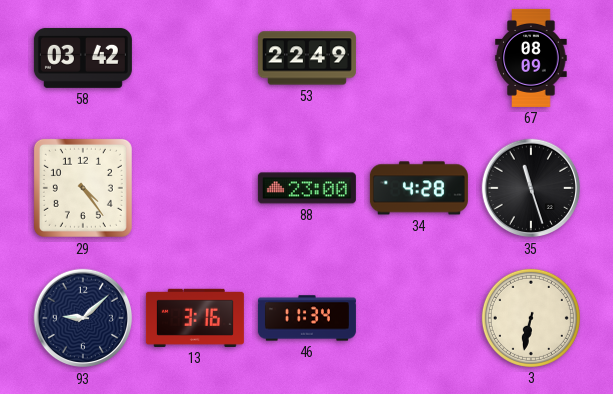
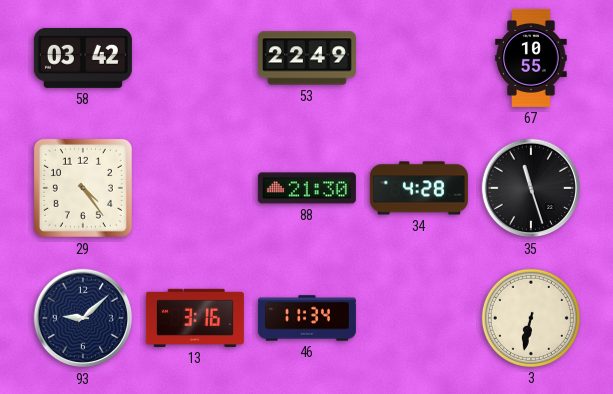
67: 08:09 -> 10:55
88: 23:00 -> 21:30
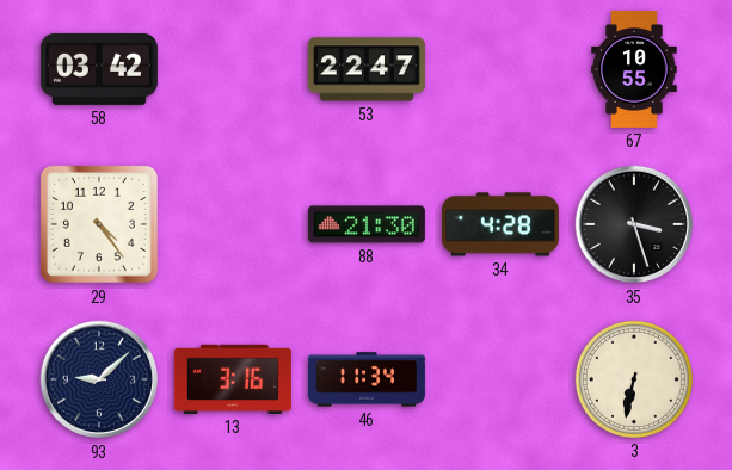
53: 22:49 -> 22:47
35: 11:27 -> 3:27
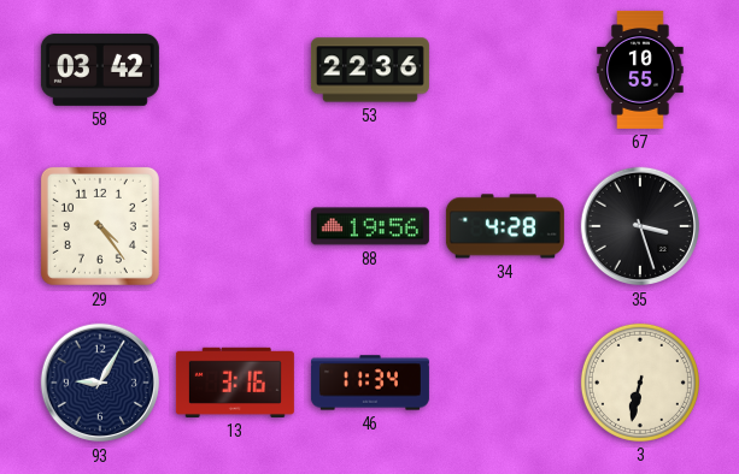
53: 22:47 -> 22:36
88: 21:30 -> 19:56
93: 9:08 -> 9:05
